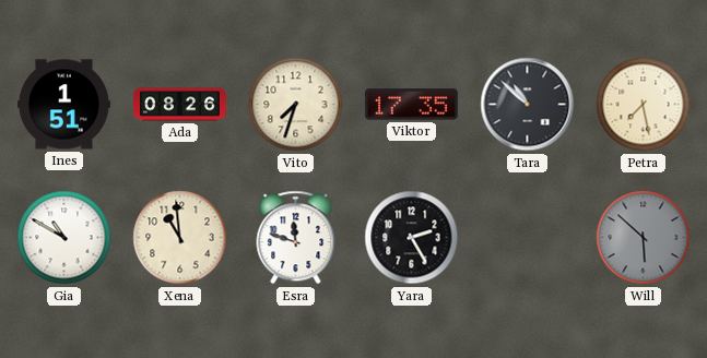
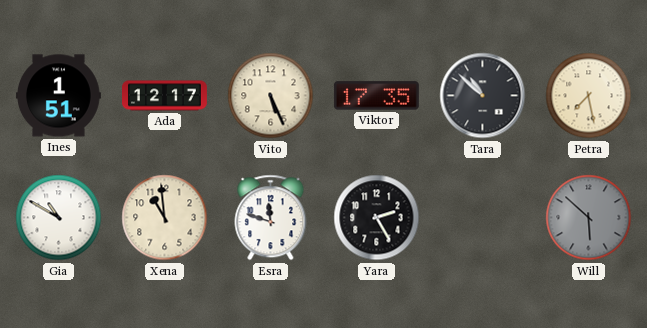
Ada: 08:26 -> 12:17
Vito: 7:33 -> 5:26
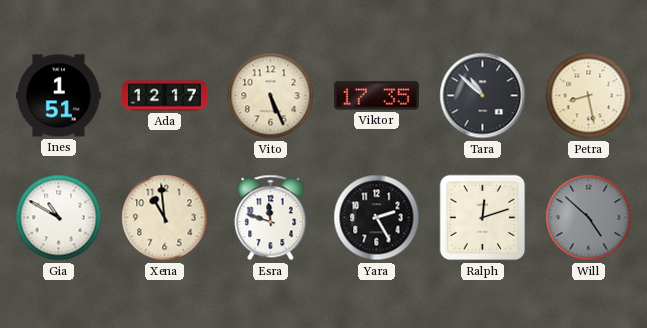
Petra: 7:28 -> 8:28
Ralph: none -> 12:12
Will: 5:52 -> 4:52
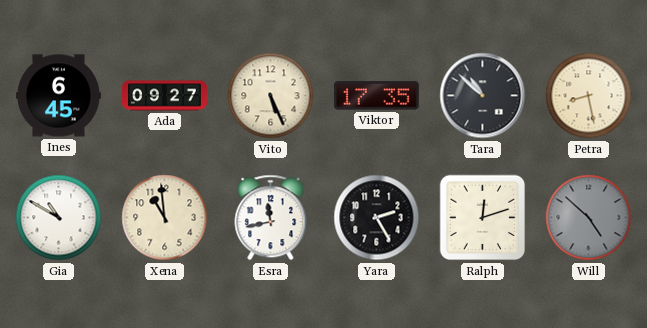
Ines: 1:51 -> 6:45
Ada: 12:17 -> 09:27
Esra: 11:48 -> 11:43
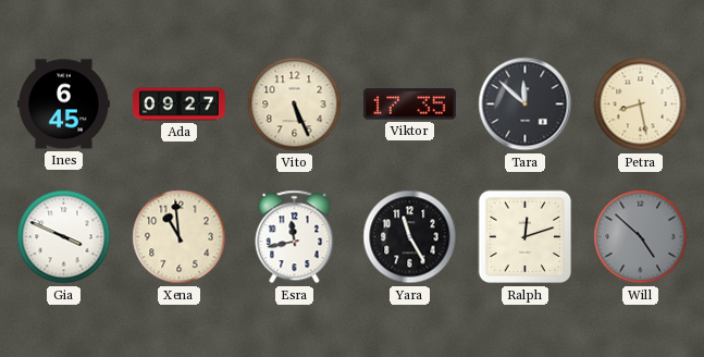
Tara: 10:52 -> 11:52
Gia: 10:50 -> 3:49
Yara: 2:25 -> 11:25
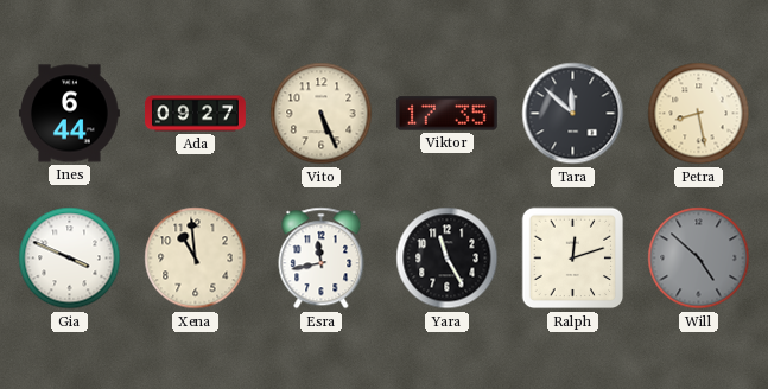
Ines: 6:45 -> 6:44
